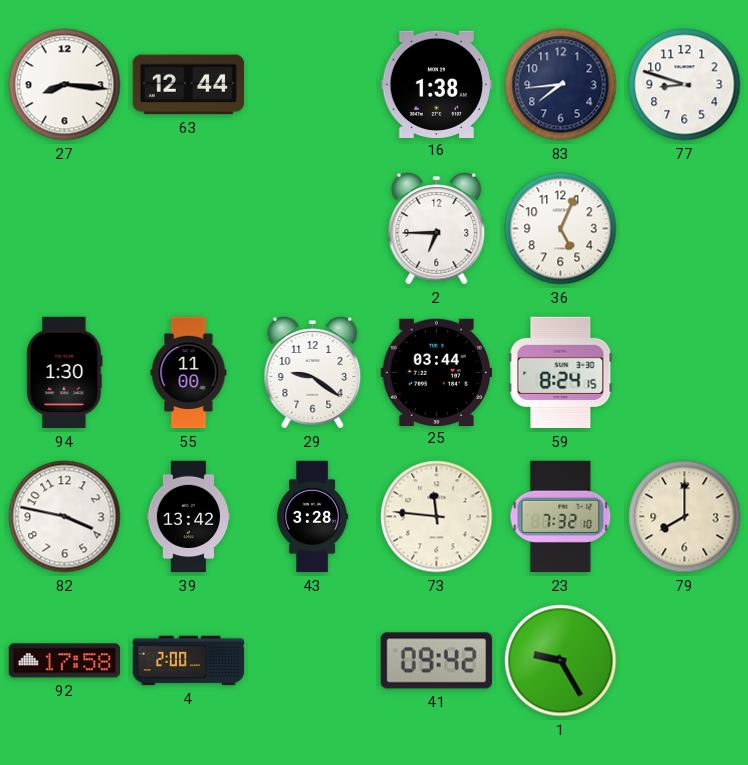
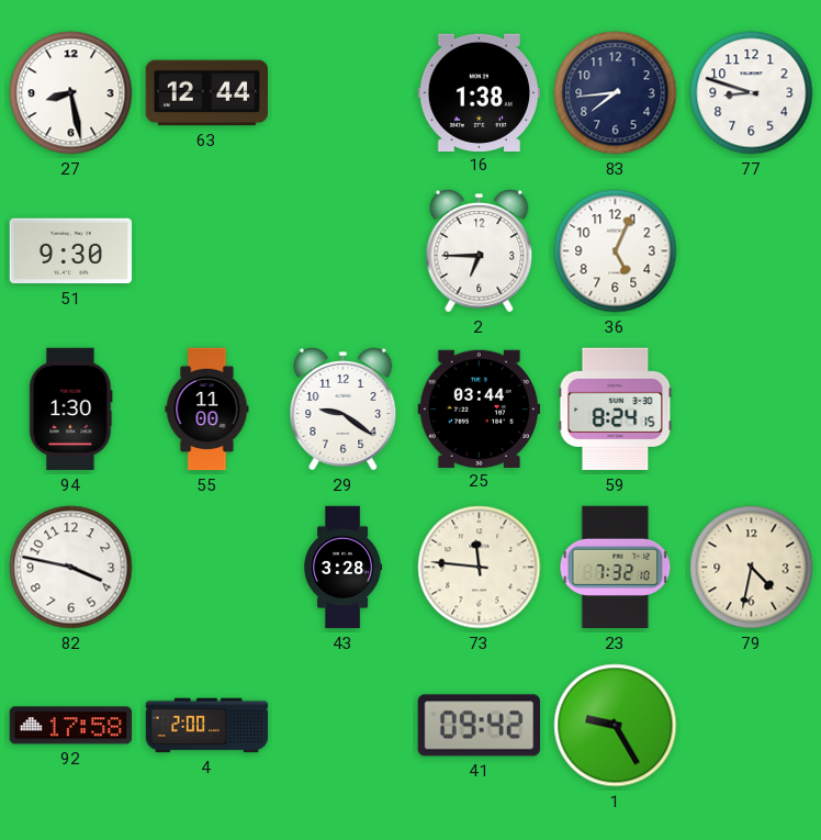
27: 8:16 -> 8:28
51: none -> 9:30
39: 13:42 -> none
79: 8:00 -> 4:32
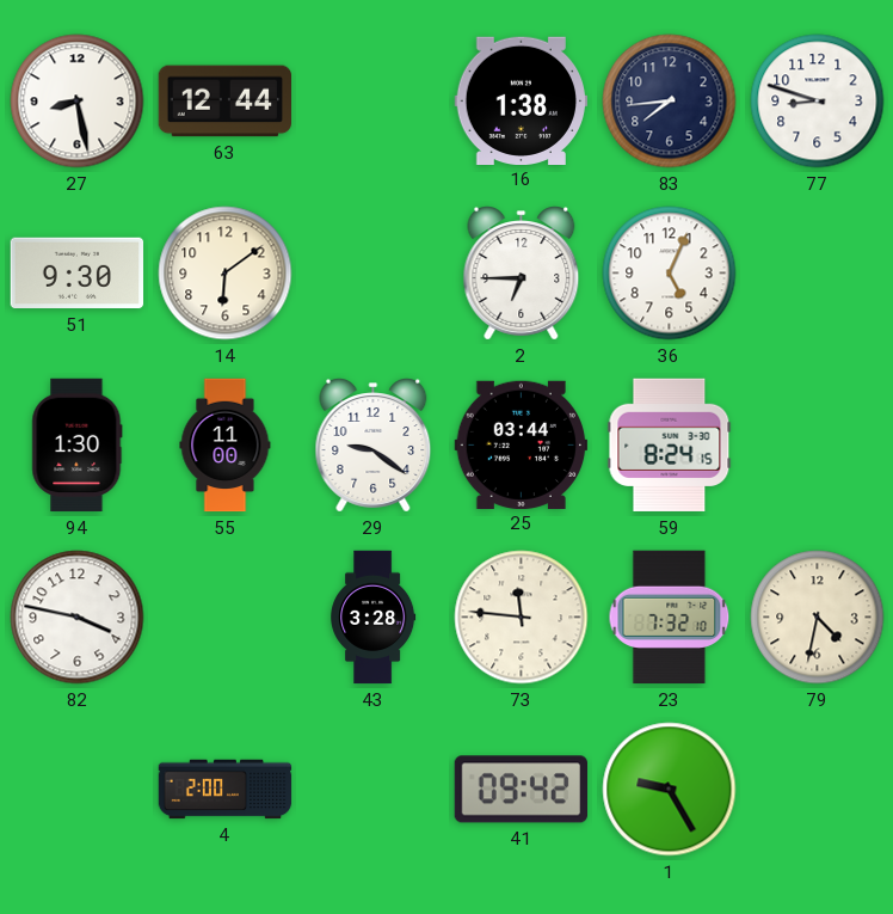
14: none -> 6:09
92: 17:58 -> none
